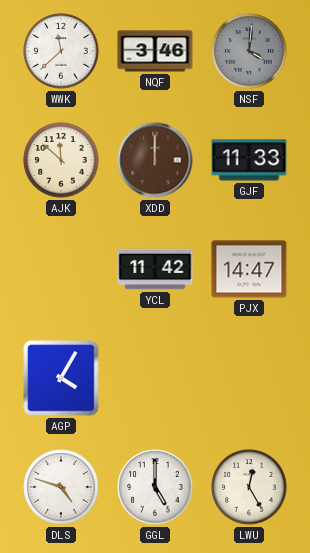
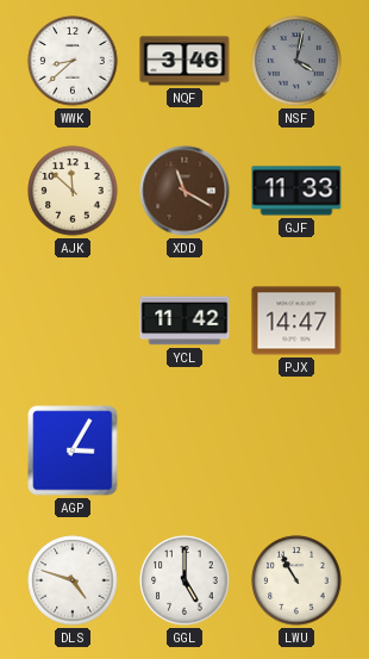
WWK: 11:38 -> 8:38
NSF: 4:01 -> 4:02
XDD: 12:00 -> 11:20
AGP: 4:05 -> 3:05
LWU: 12:25 -> 10:55
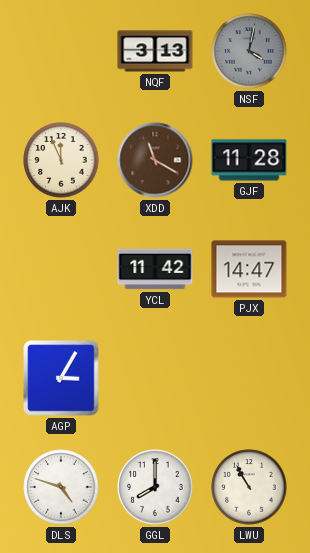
WWK: 8:38 -> none
NQF: 3:46 -> 3:13
AJK: 11:52 -> 11:56
GJF: 11:33 -> 11:28
GGL: 5:00 -> 8:00
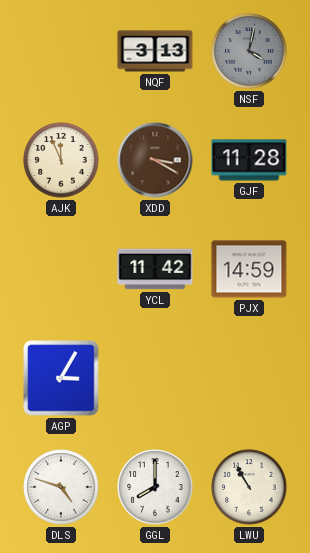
XDD: 11:20 -> 3:20
PJX: 14:47 -> 14:59
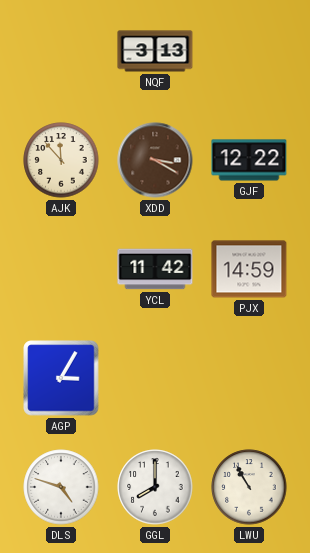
NSF: 4:02 -> none
AJK: 11:56 -> 11:53
GJF: 11:28 -> 12:22
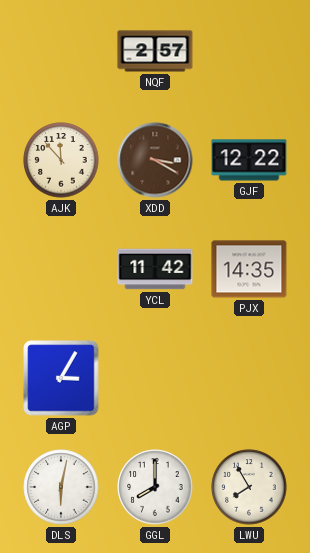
NQF: 3:13 -> 2:57
PJX: 14:59 -> 14:35
DLS: 4:48 -> 6:02
LWU: 10:55 -> 7:55
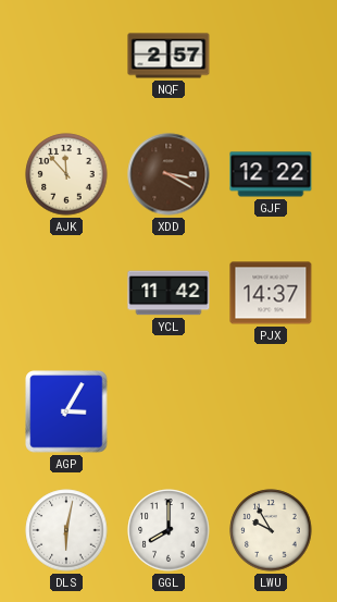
PJX: 14:35 -> 14:37
LWU: 7:55 -> 9:55
